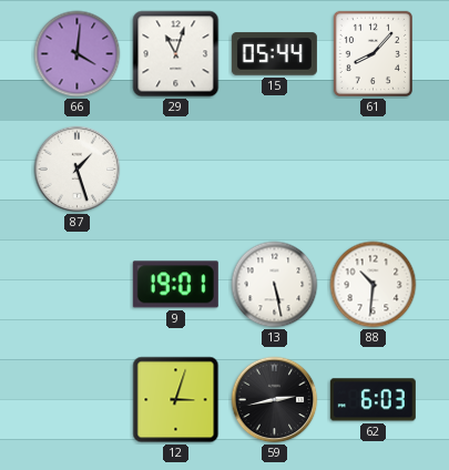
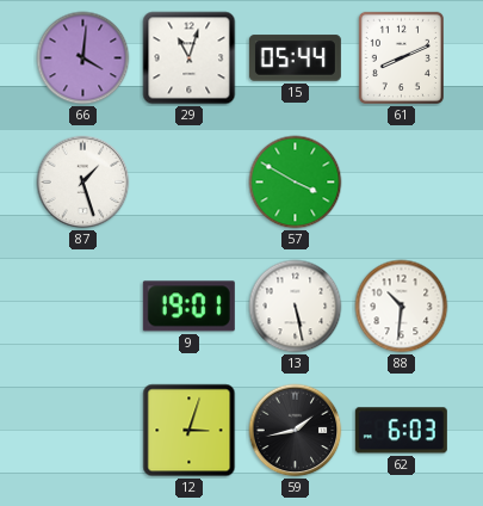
61: 8:07 -> 8:11
57: none -> 3:50
59: 2:43 -> 1:43
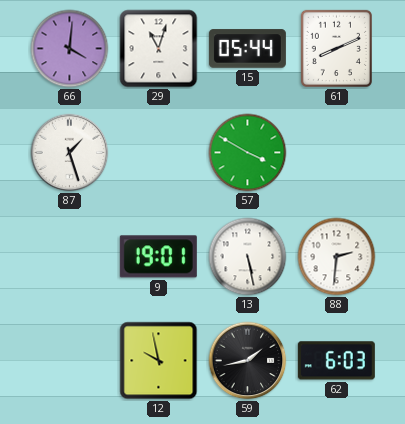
88: 10:31 -> 2:31
12: 3:03 -> 9:58
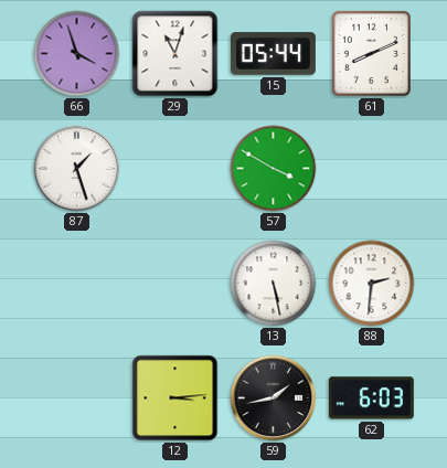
66: 4:01 -> 3:57
9: 19:01 -> none
12: 9:58 -> 3:14
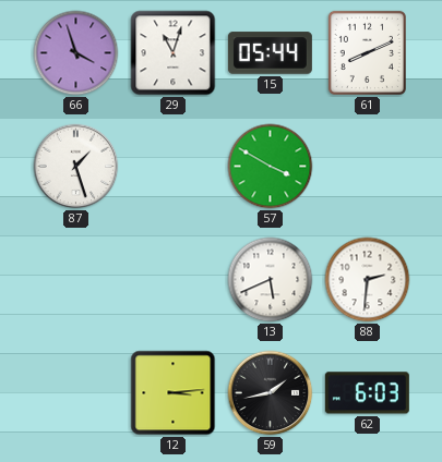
13: 5:28 -> 5:41
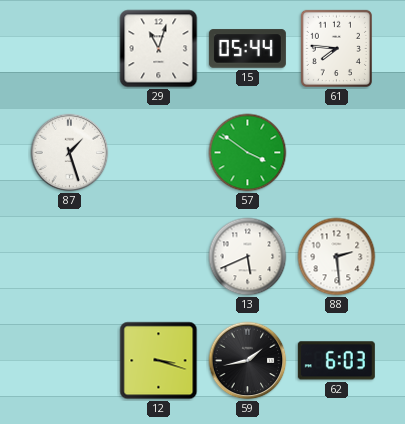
66: 3:57 -> none
61: 8:11 -> 7:46
57: 3:50 -> 3:51
88: 2:31 -> 2:29
12: 3:14 -> 3:18
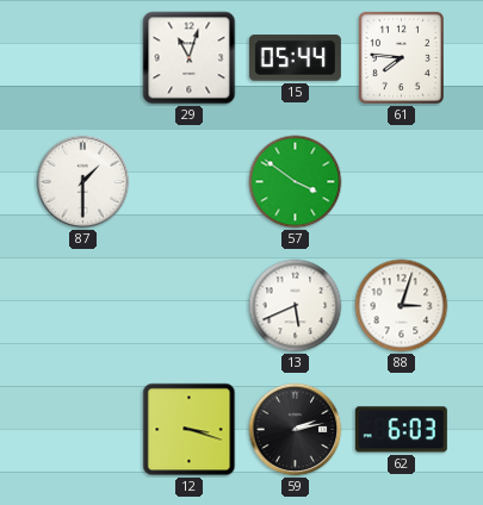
87: 1:27 -> 1:30
88: 2:29 -> 3:03
59: 1:43 -> 2:13
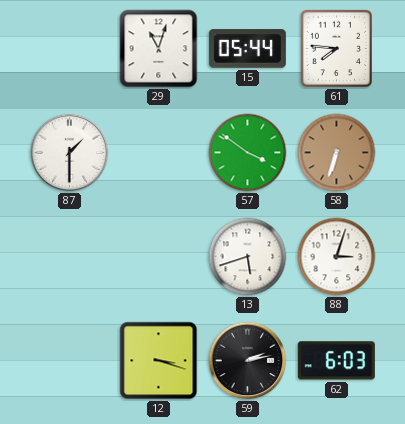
58: none -> 6:33
13: 5:41 -> 5:42
